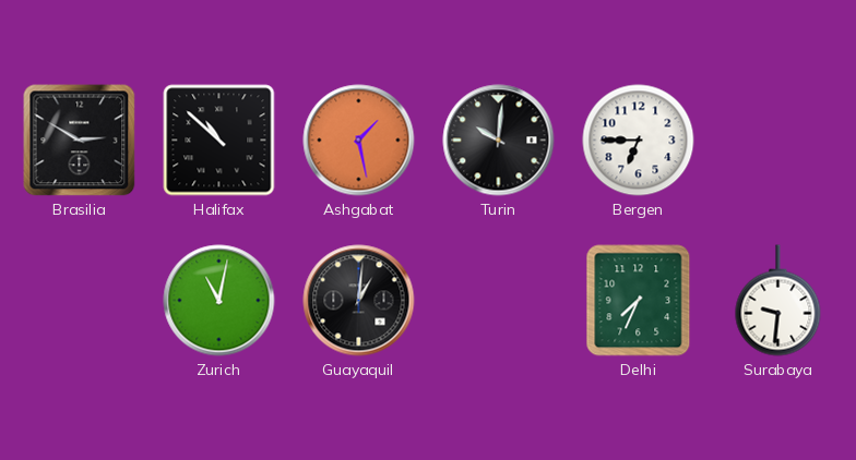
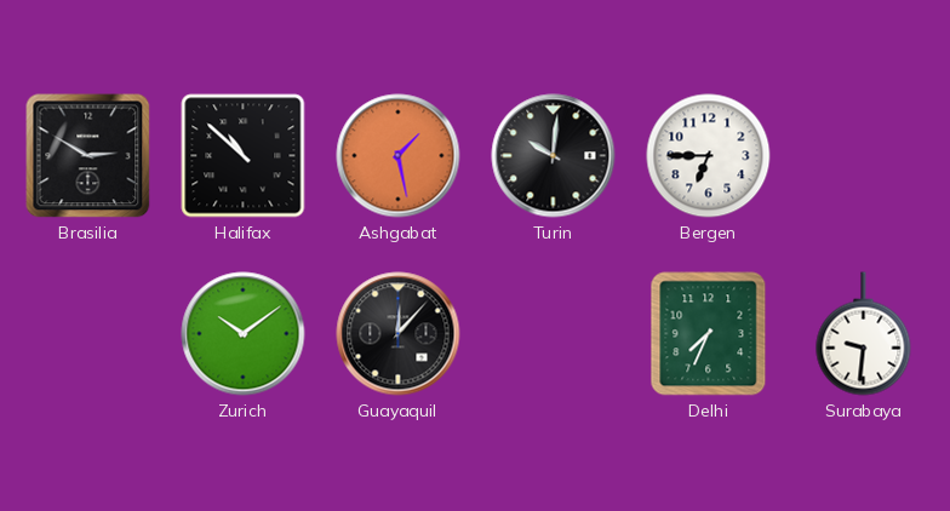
Zurich: 11:02 -> 10:09
Guayaquil: 1:01 -> 12:07
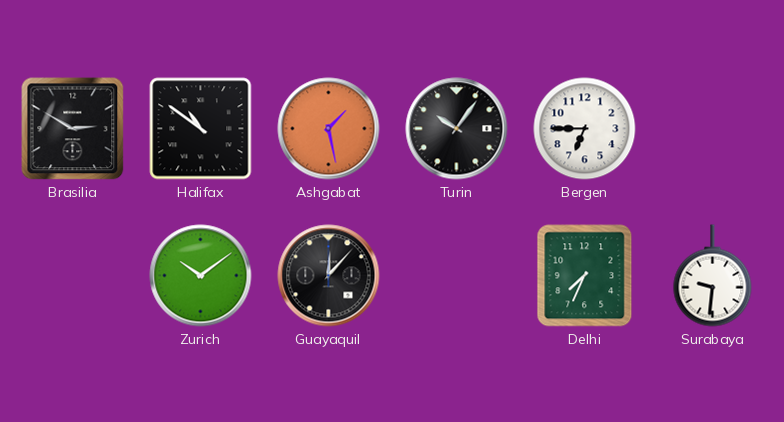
Halifax: 10:52 -> 10:51
Turin: 10:01 -> 10:06
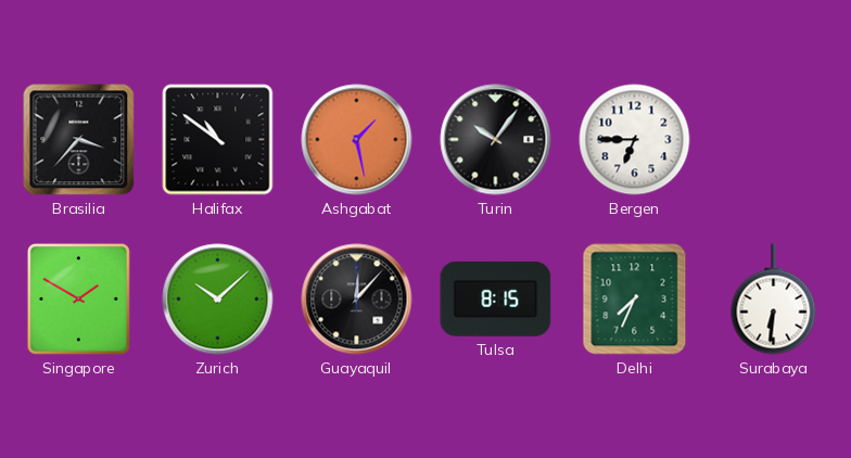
Brasilia: 2:50 -> 3:37
Singapore: none -> 1:50
Zurich: 10:09 -> 10:08
Tulsa: none -> 8:15
Surabaya: 9:31 -> 6:31
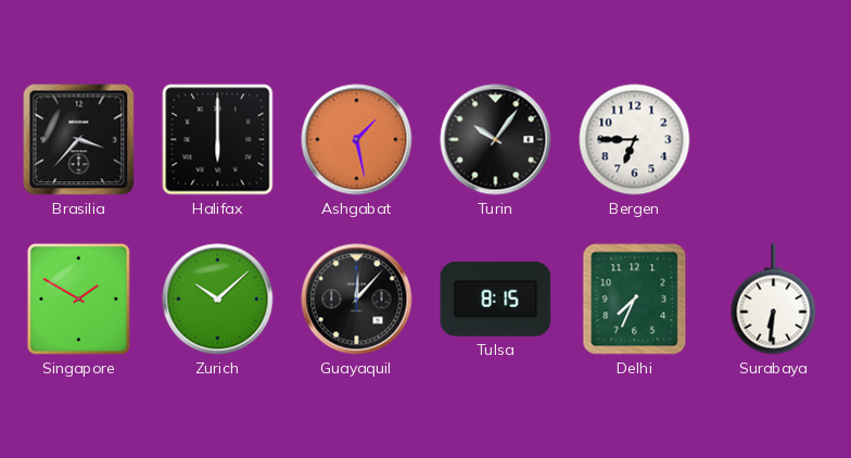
Halifax: 10:51 -> 6:00
